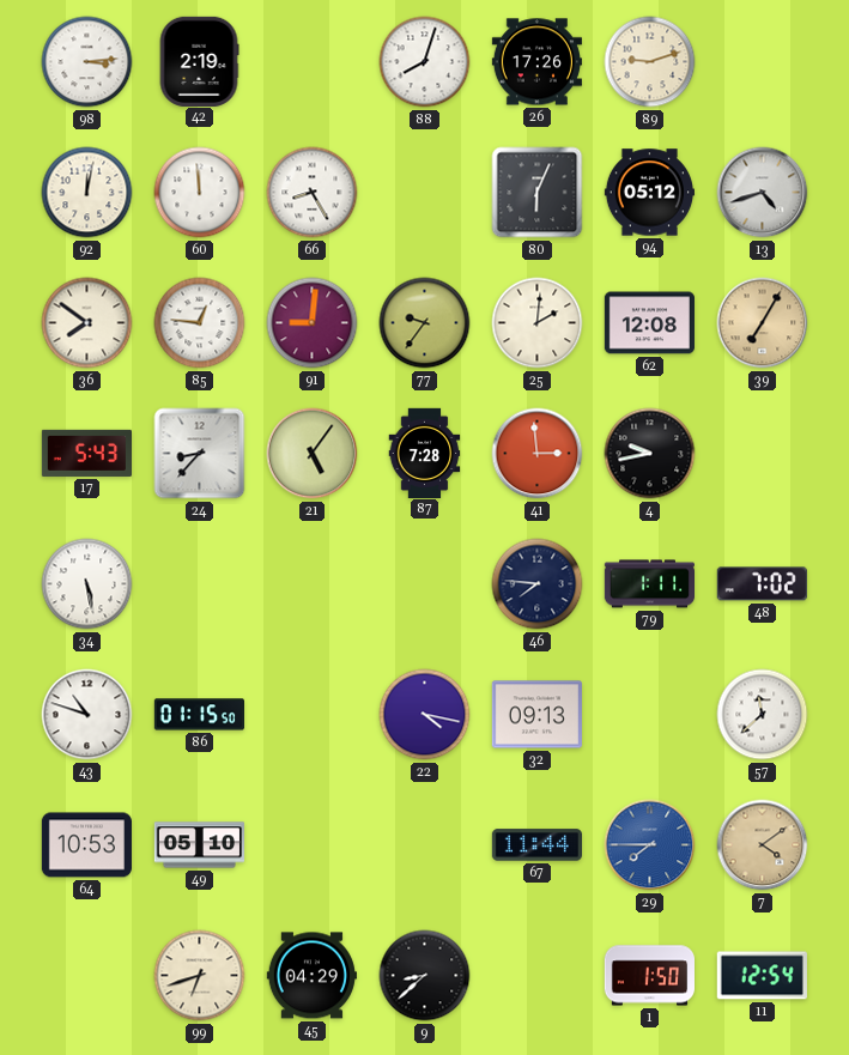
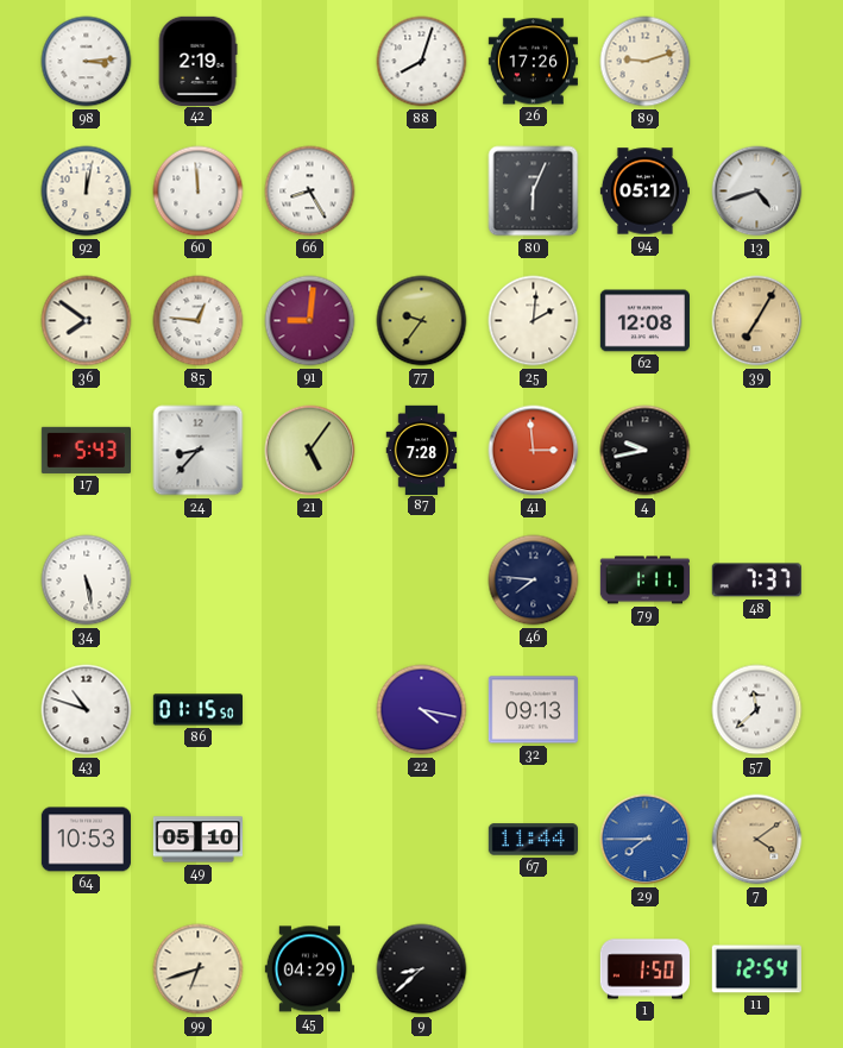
48: 7:02 -> 7:37
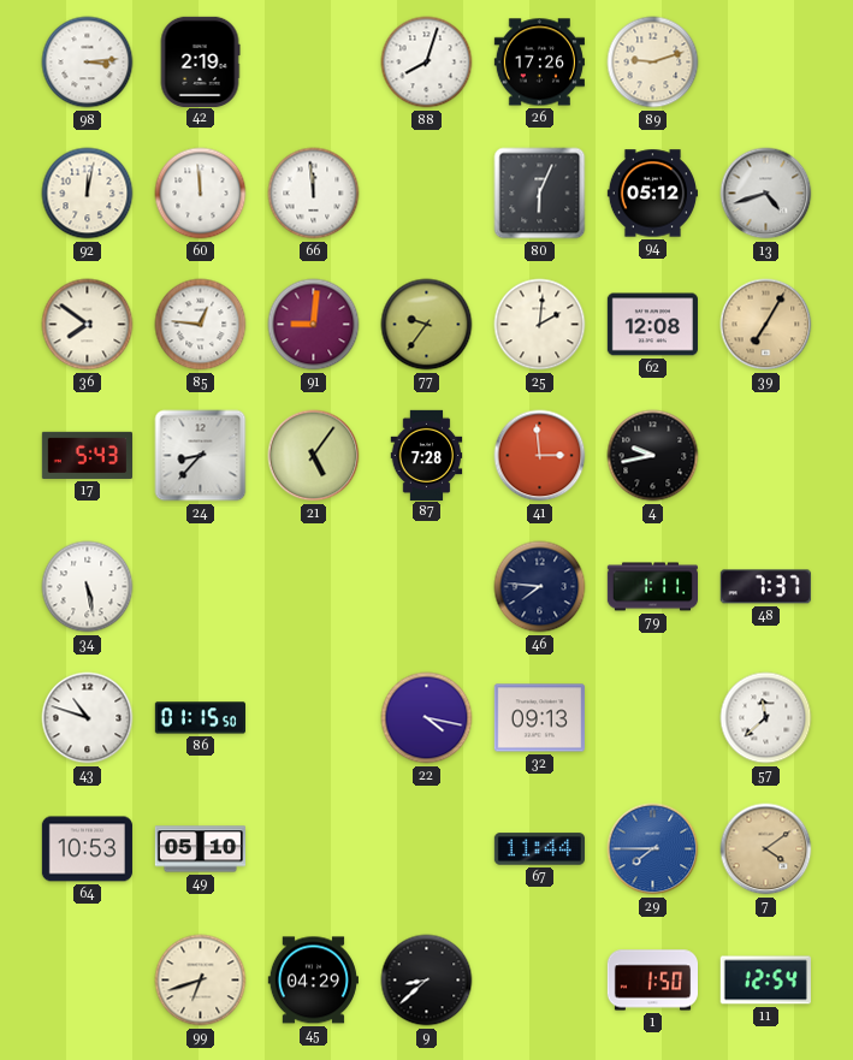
66: 8:25 -> 11:59
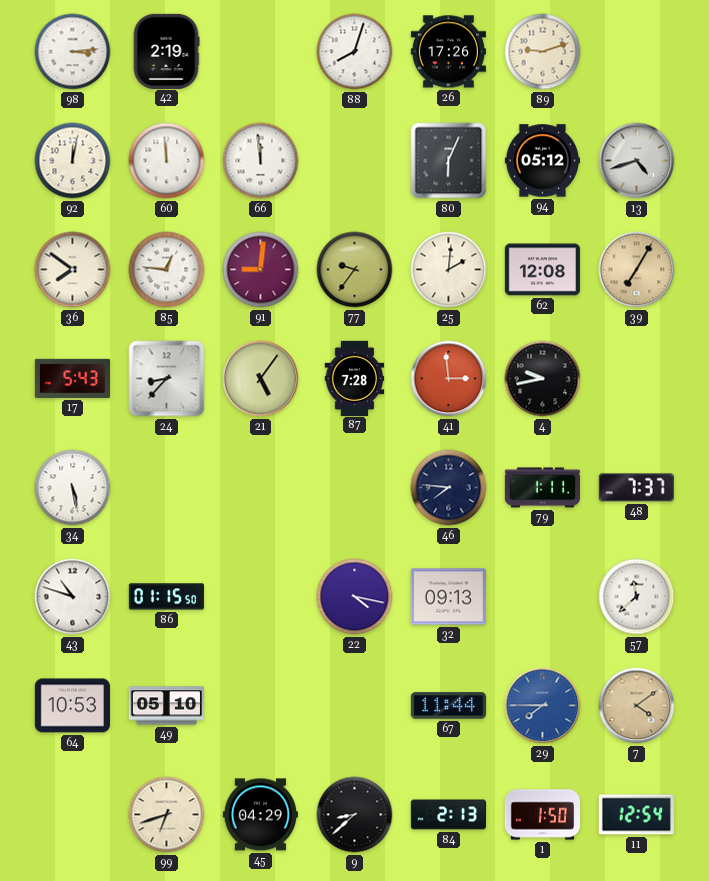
84: none -> 2:13
